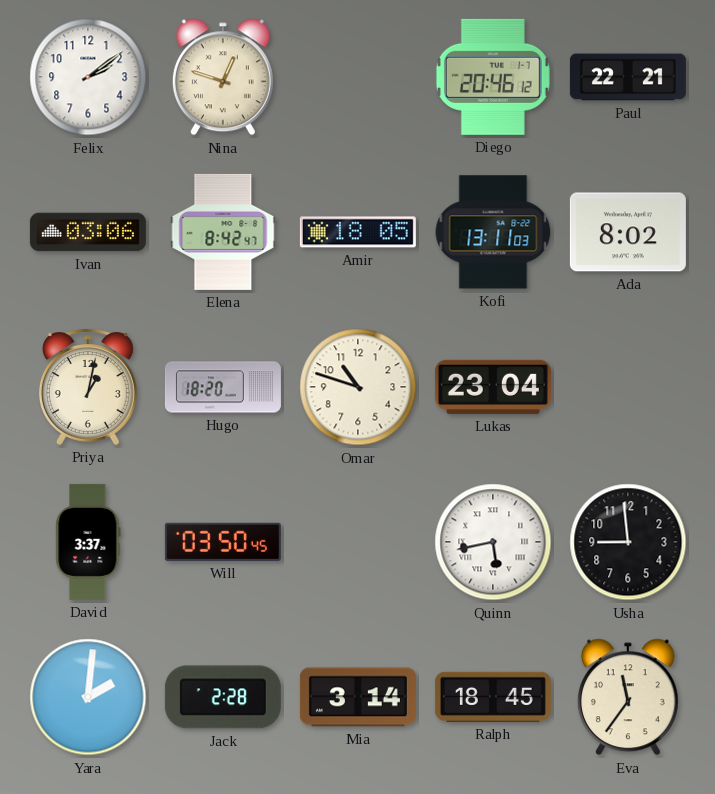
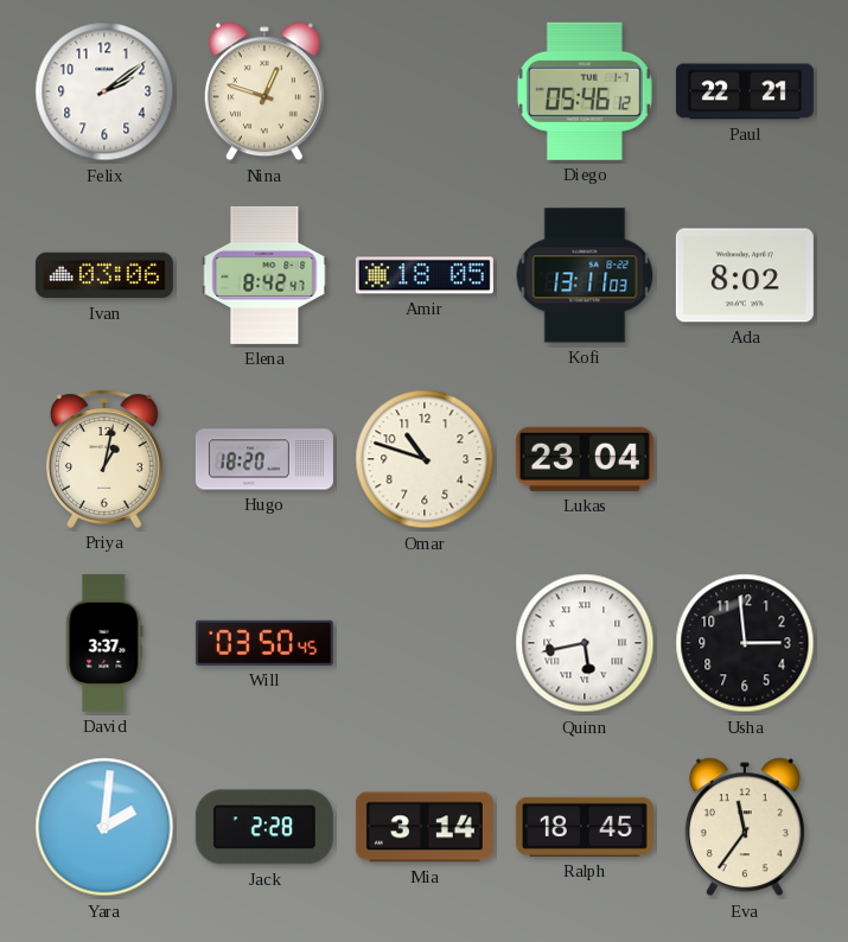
Diego: 20:46 -> 05:46
Usha: 8:59 -> 2:59
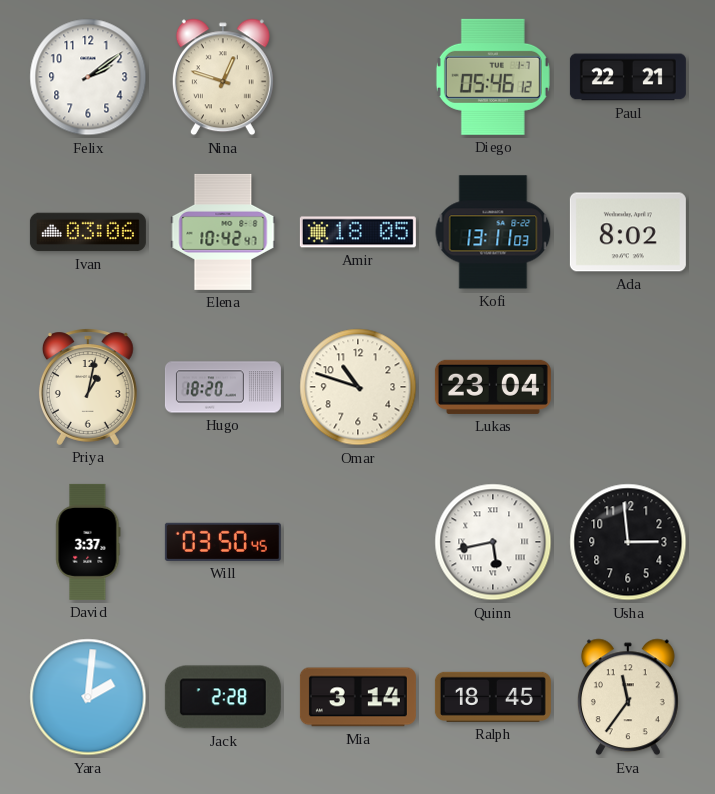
Elena: 8:42 -> 10:42
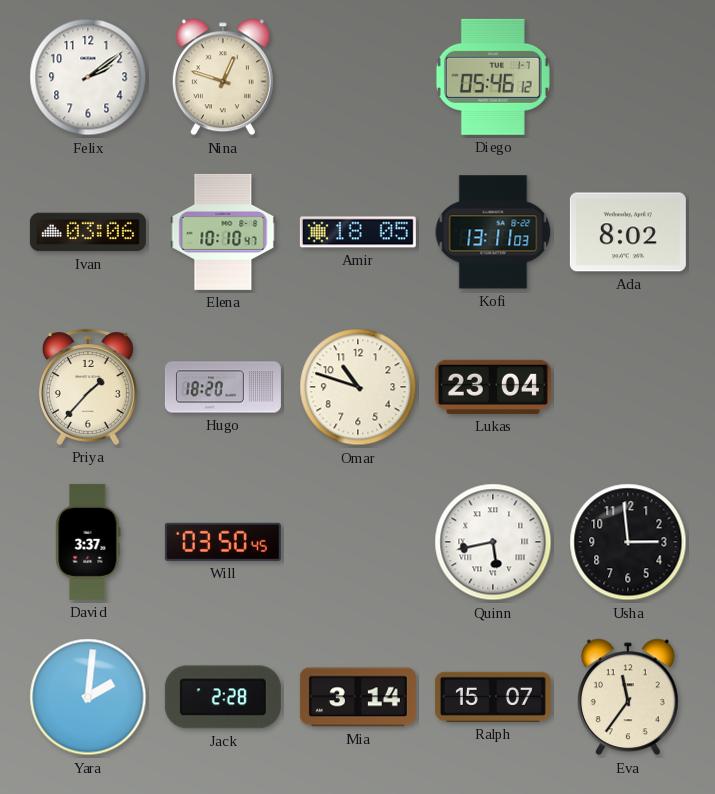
Paul: 22:21 -> none
Elena: 10:42 -> 10:10
Priya: 1:02 -> 1:37
Ralph: 18:45 -> 15:07
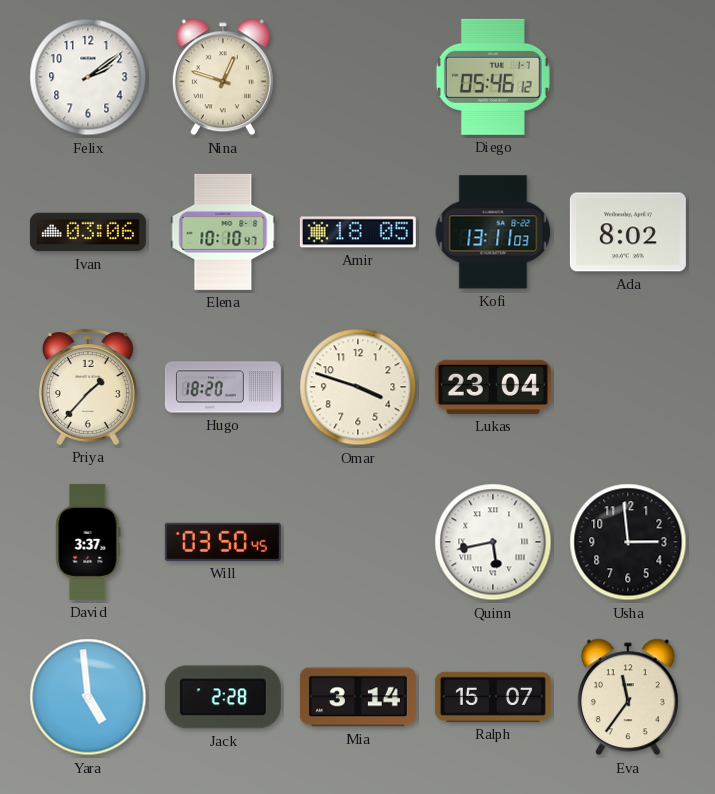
Omar: 10:48 -> 3:48
Yara: 2:01 -> 4:59
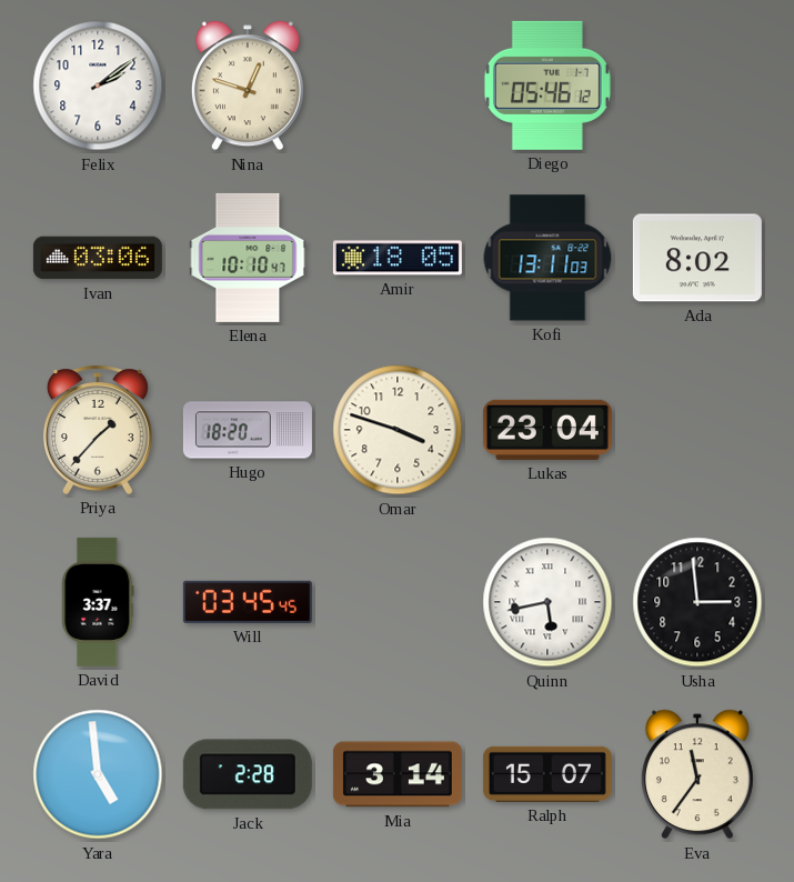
Will: 03:50 -> 03:45
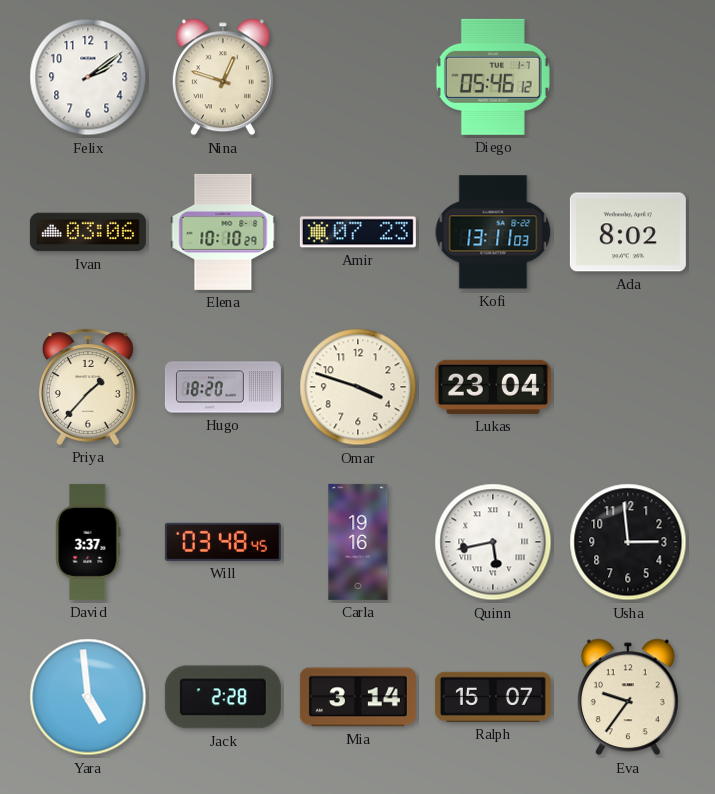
Elena: 10:10:47 -> 10:10:29
Amir: 18:05 -> 07:23
Will: 03:45 -> 03:48
Carla: none -> 19:16
Eva: 11:36 -> 9:36
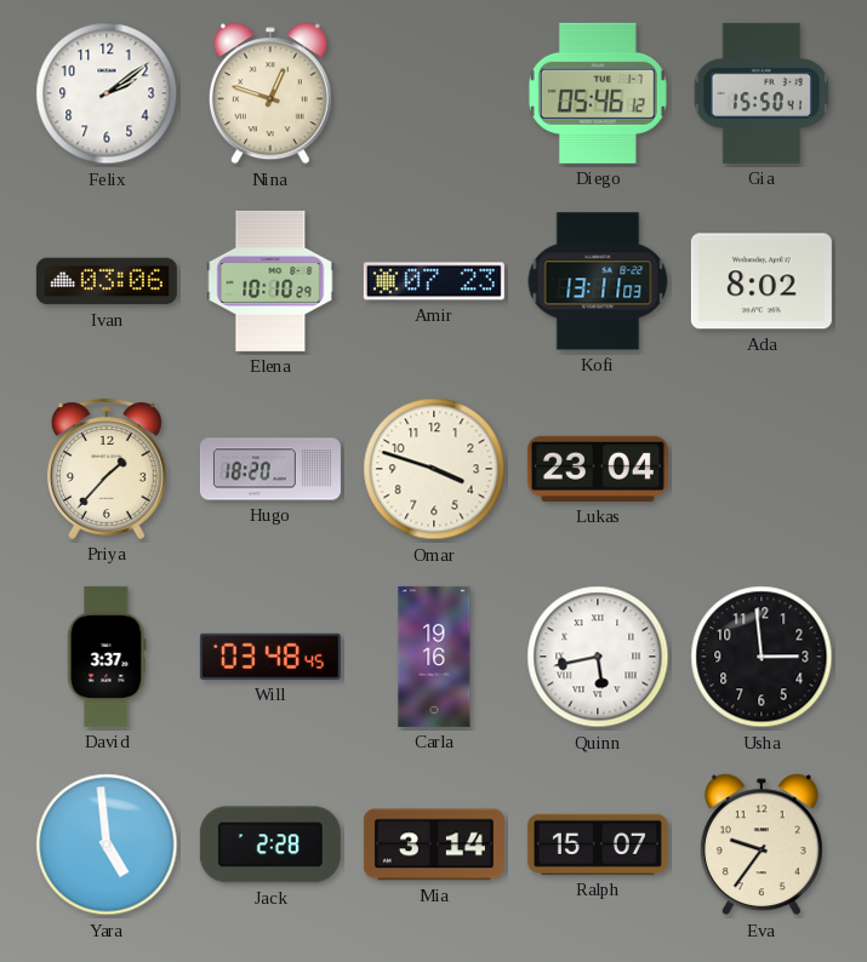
Gia: none -> 15:50
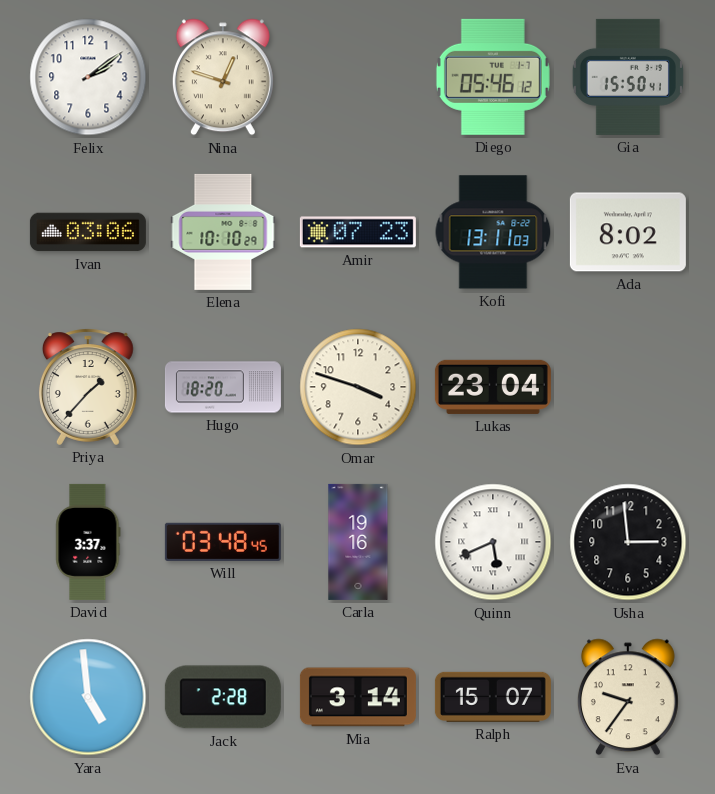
Quinn: 5:43 -> 5:41
